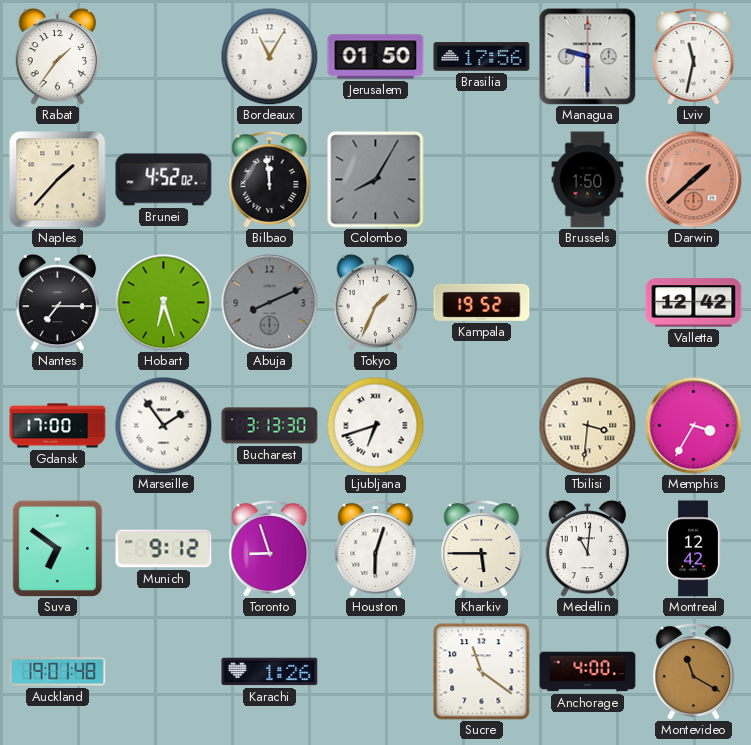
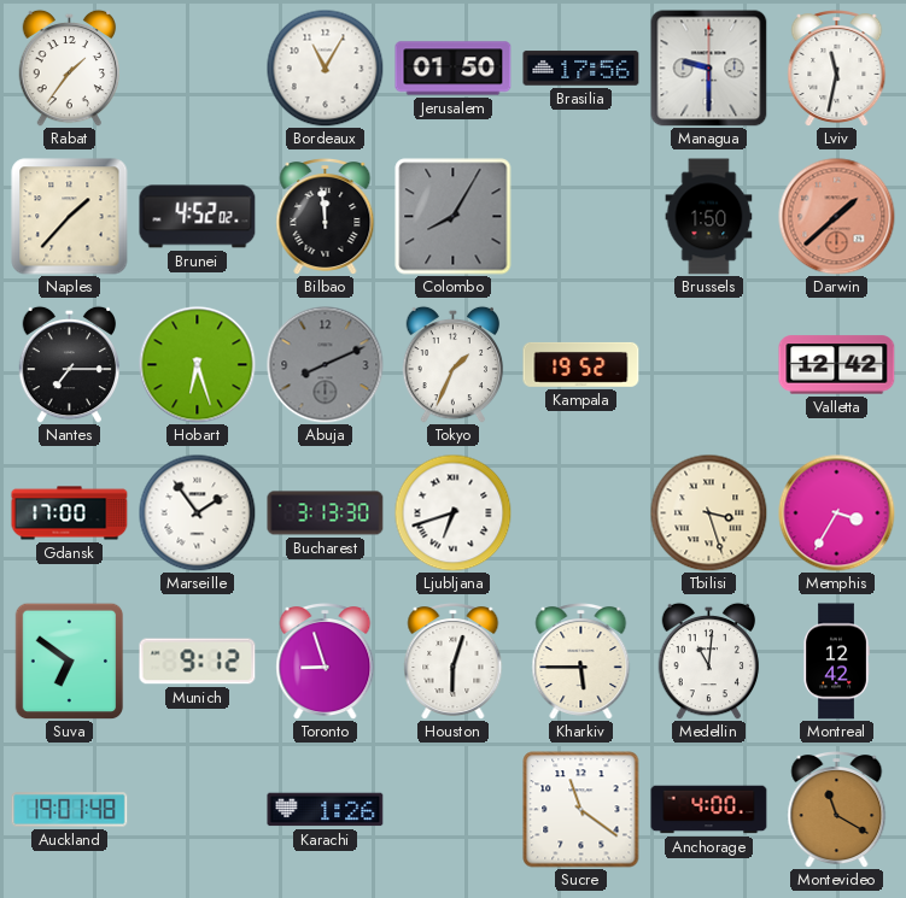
Tbilisi: 3:31 -> 3:27
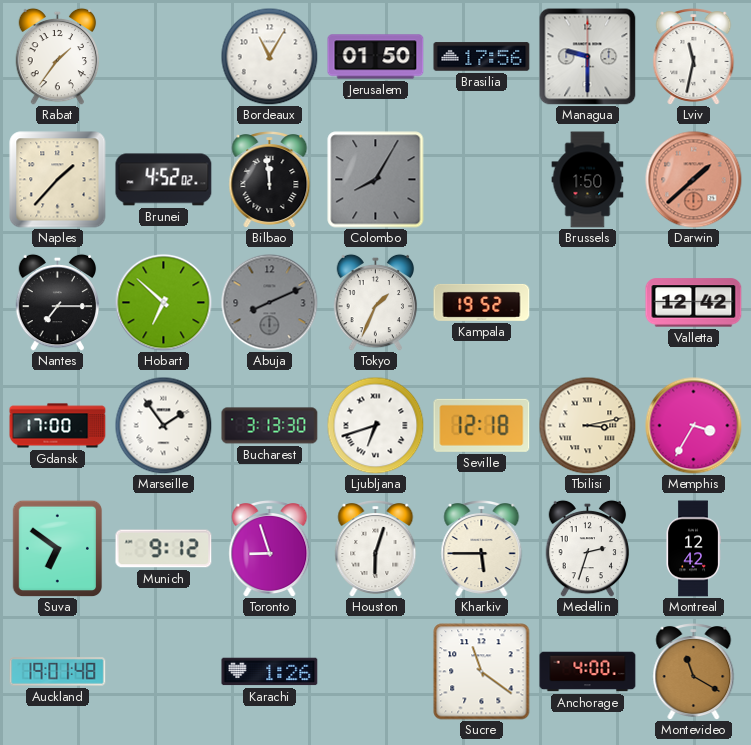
Hobart: 6:27 -> 6:52
Seville: none -> 12:18
Tbilisi: 3:27 -> 3:13
Medellin: 11:01 -> 2:33
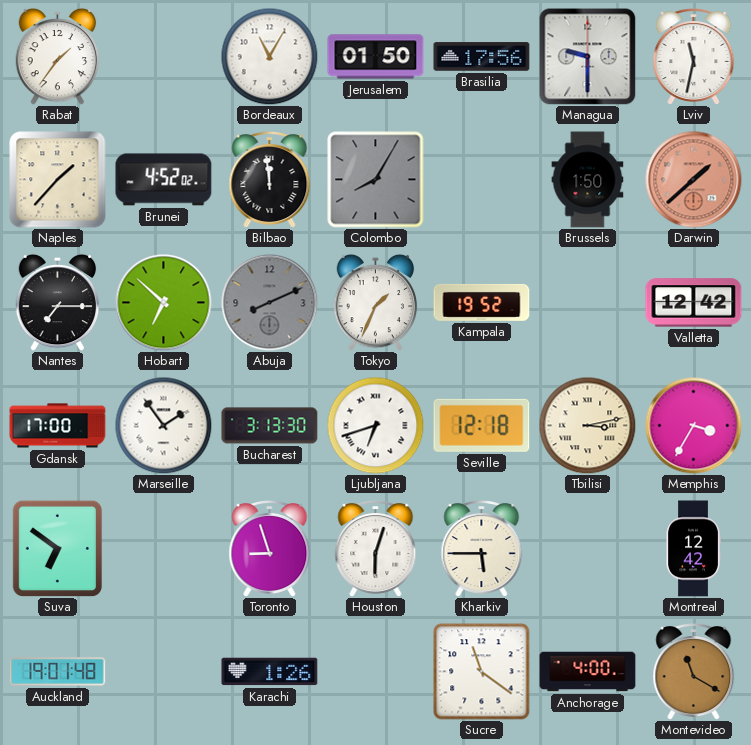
Munich: 9:12 -> none
Medellin: 2:33 -> none
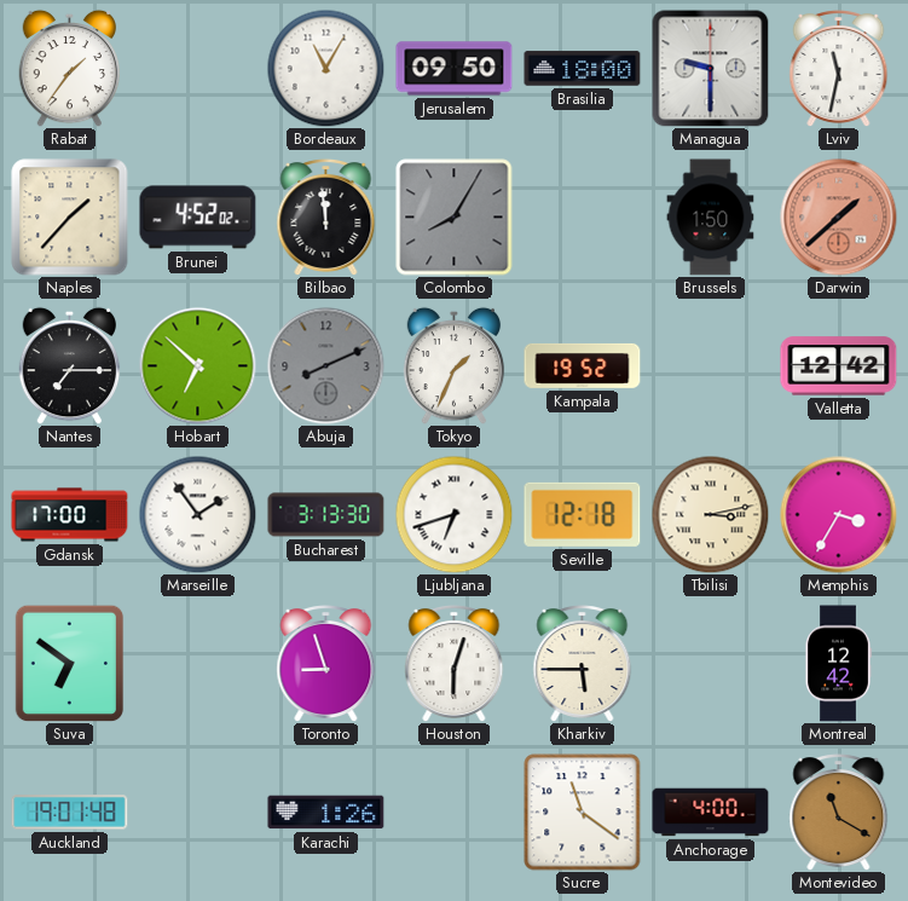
Jerusalem: 01:50 -> 09:50
Brasilia: 17:56 -> 18:00
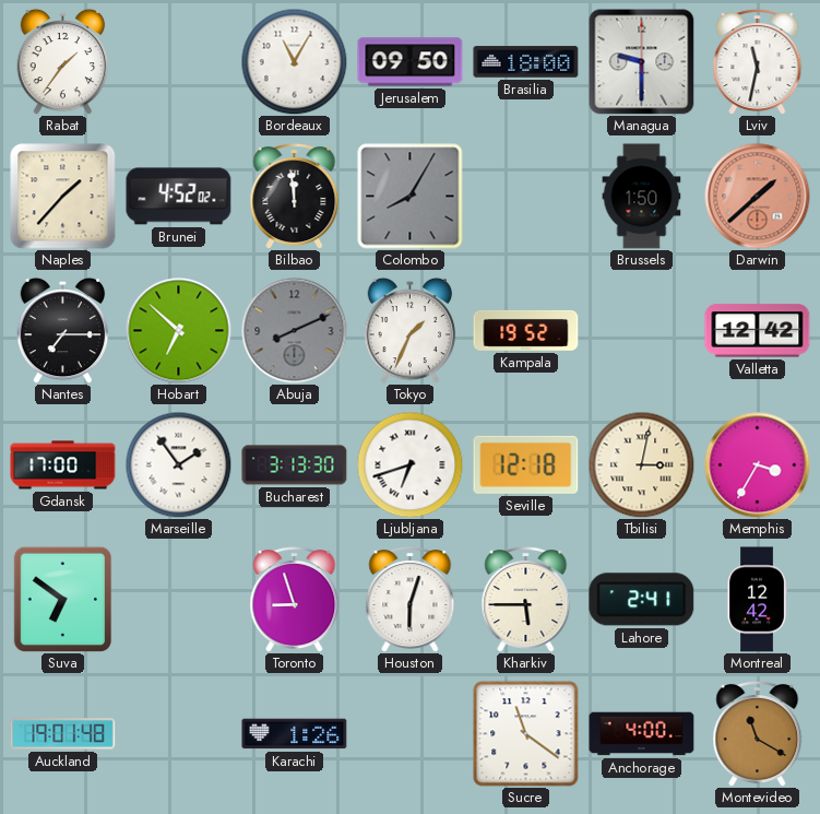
Tbilisi: 3:13 -> 3:02
Lahore: none -> 2:41
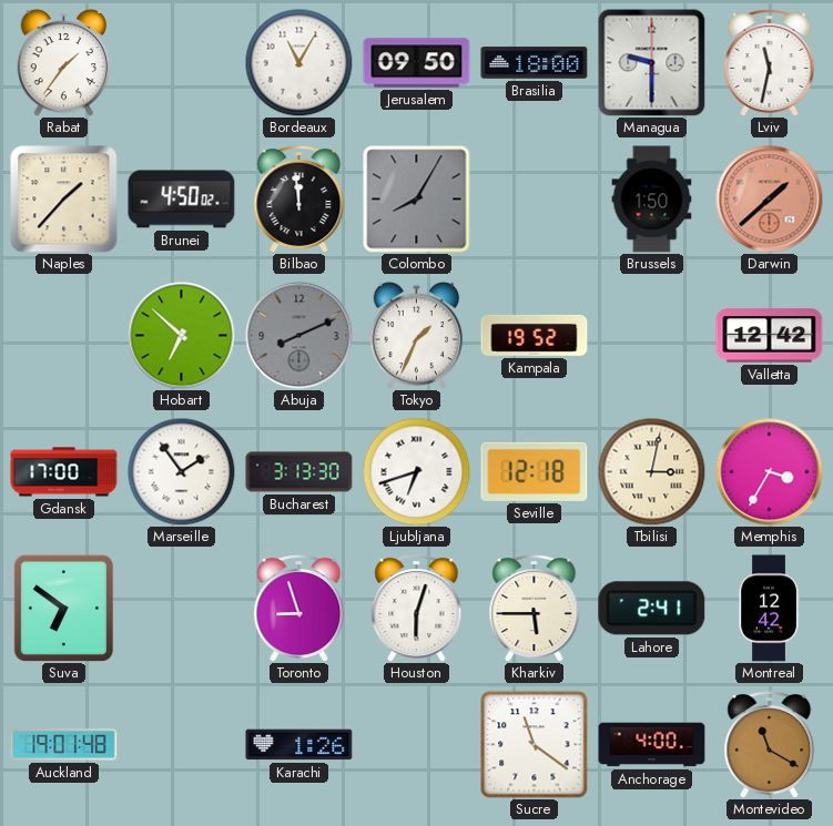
Brunei: 4:52 -> 4:50
Nantes: 7:15 -> none
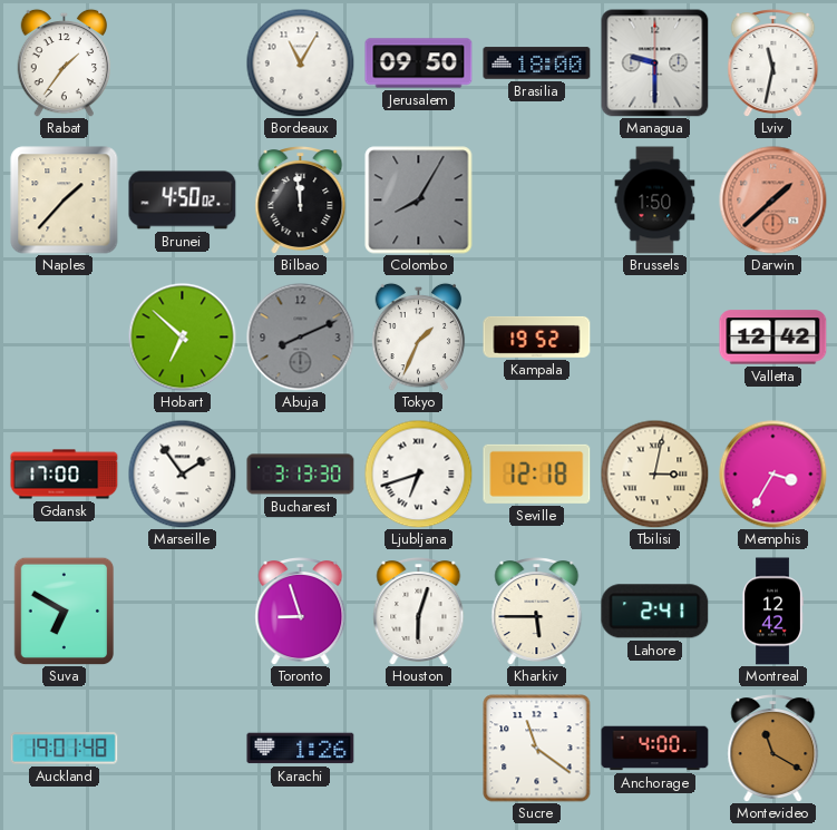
Suva: 6:51 -> 6:50
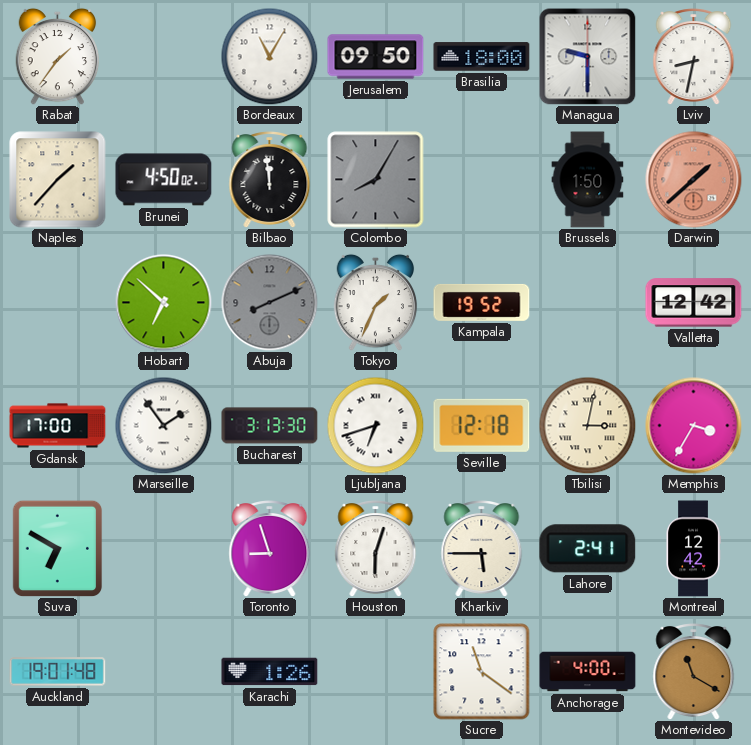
Lviv: 11:32 -> 8:32
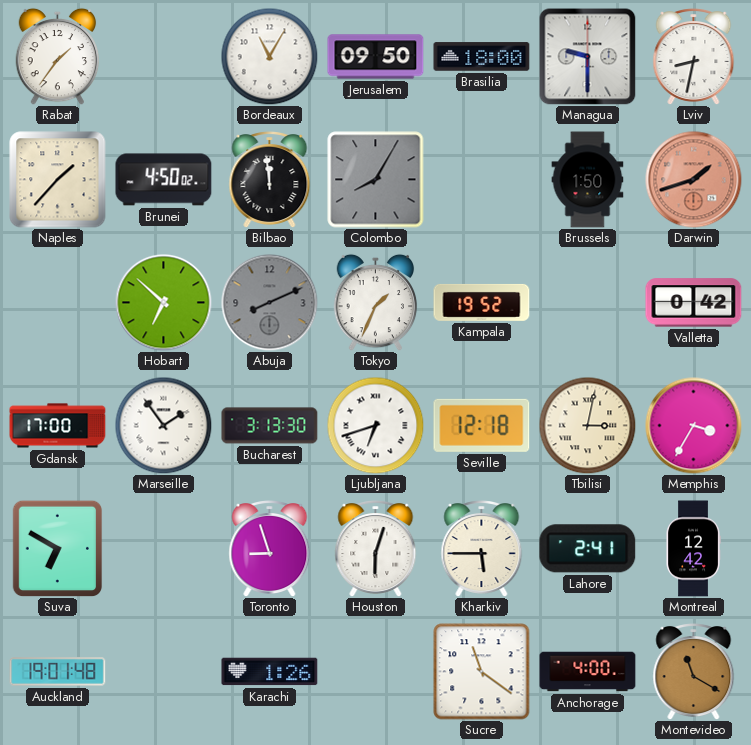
Darwin: 1:38 -> 1:42
Valletta: 12:42 -> 0:42
